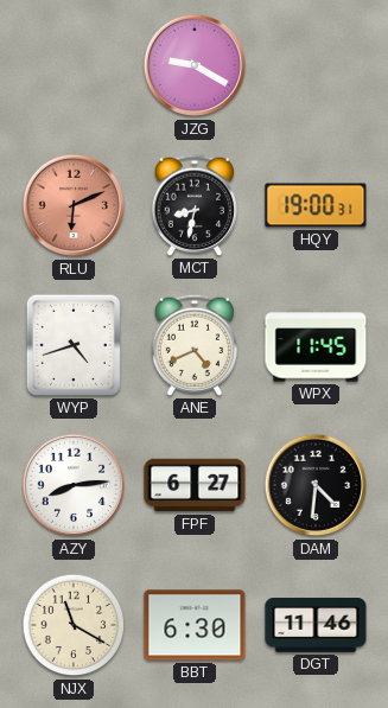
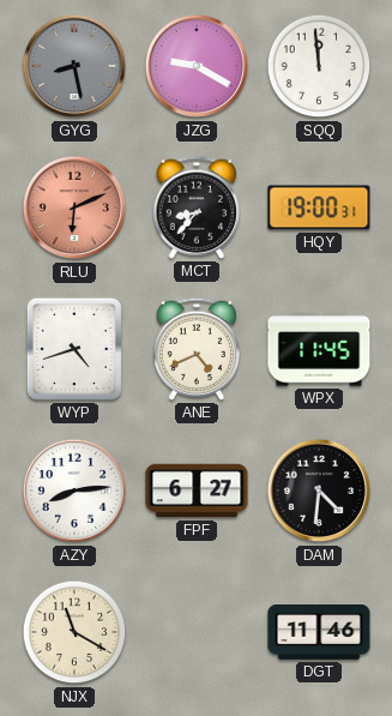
GYG: none -> 8:28
SQQ: none -> 11:59
MCT: 8:32 -> 8:37
BBT: 6:30 -> none
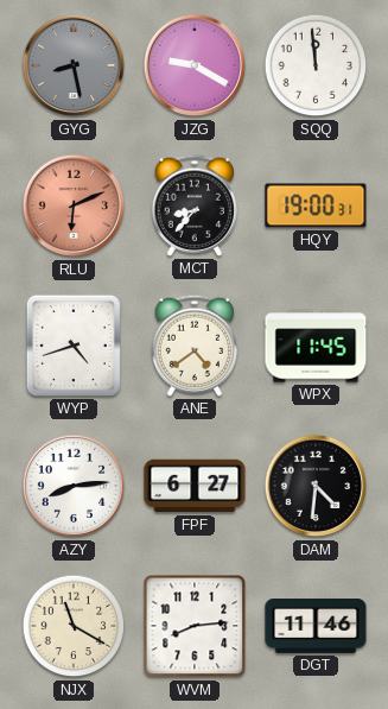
ANE: 4:41 -> 4:39
WVM: none -> 8:14
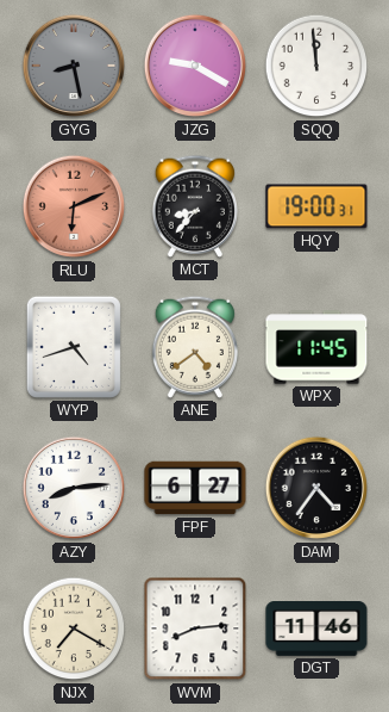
DAM: 4:31 -> 4:36
NJX: 11:20 -> 7:20
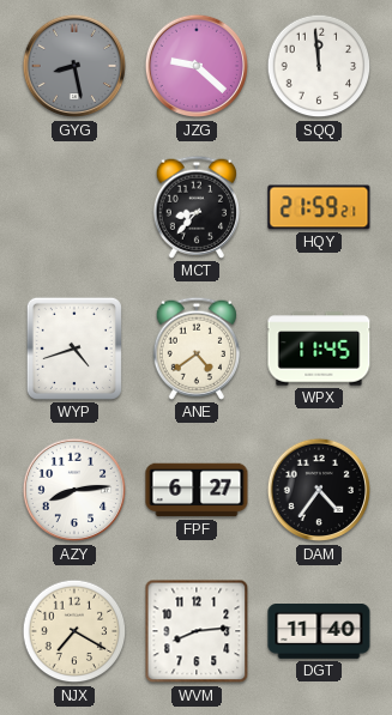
JZG: 9:20 -> 9:22
RLU: 6:11 -> none
HQY: 19:00 -> 21:59
DGT: 11:46 -> 11:40
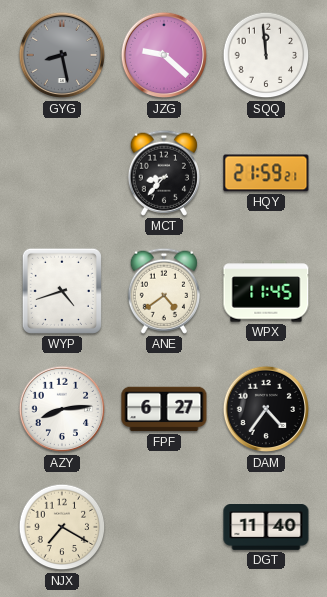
WVM: 8:14 -> none
